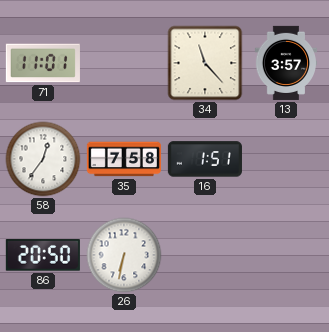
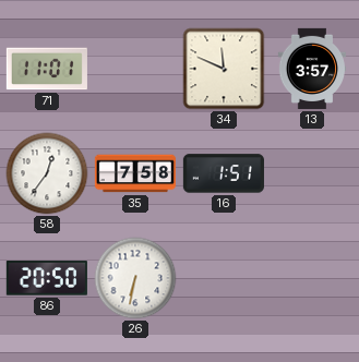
34: 11:23 -> 11:49
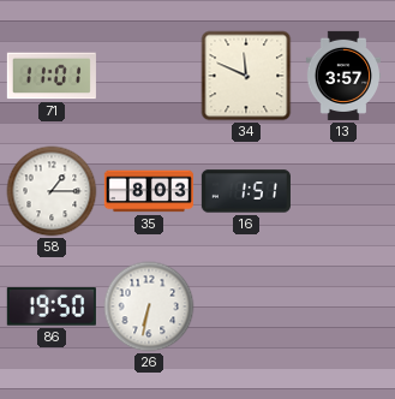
58: 12:36 -> 1:15
35: 7:58 -> 8:03
86: 20:50 -> 19:50
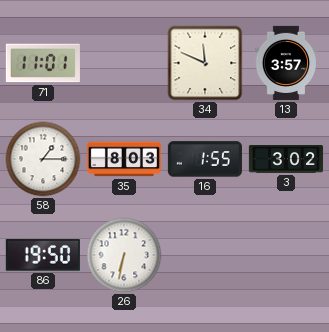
16: 1:51 -> 1:55
3: none -> 3:02
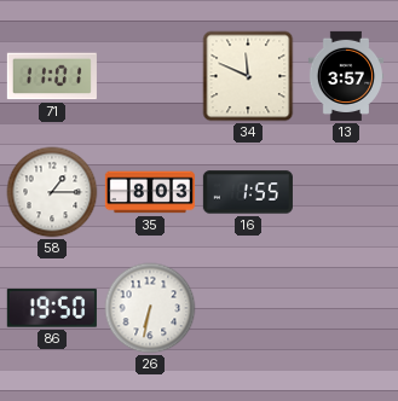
3: 3:02 -> none
